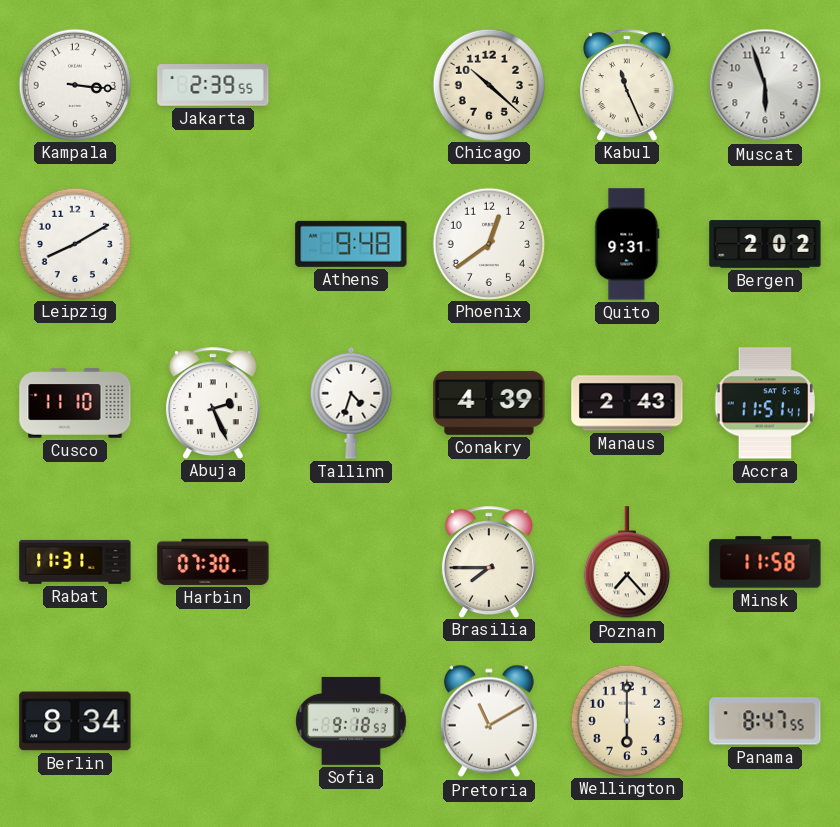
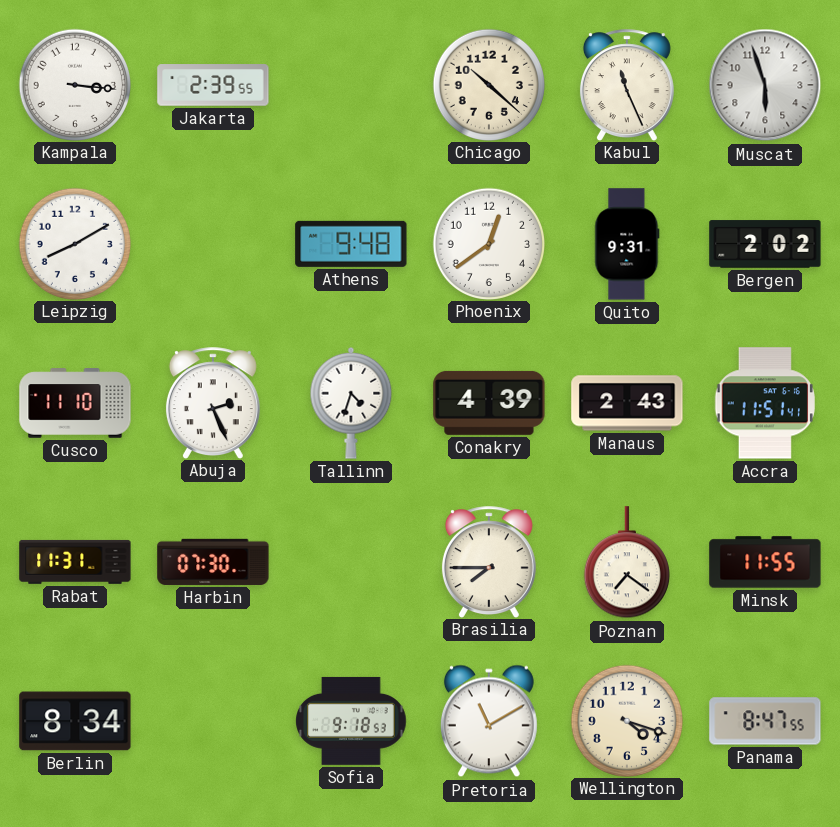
Poznan: 7:23 -> 7:21
Minsk: 11:58 -> 11:55
Wellington: 6:00 -> 4:18
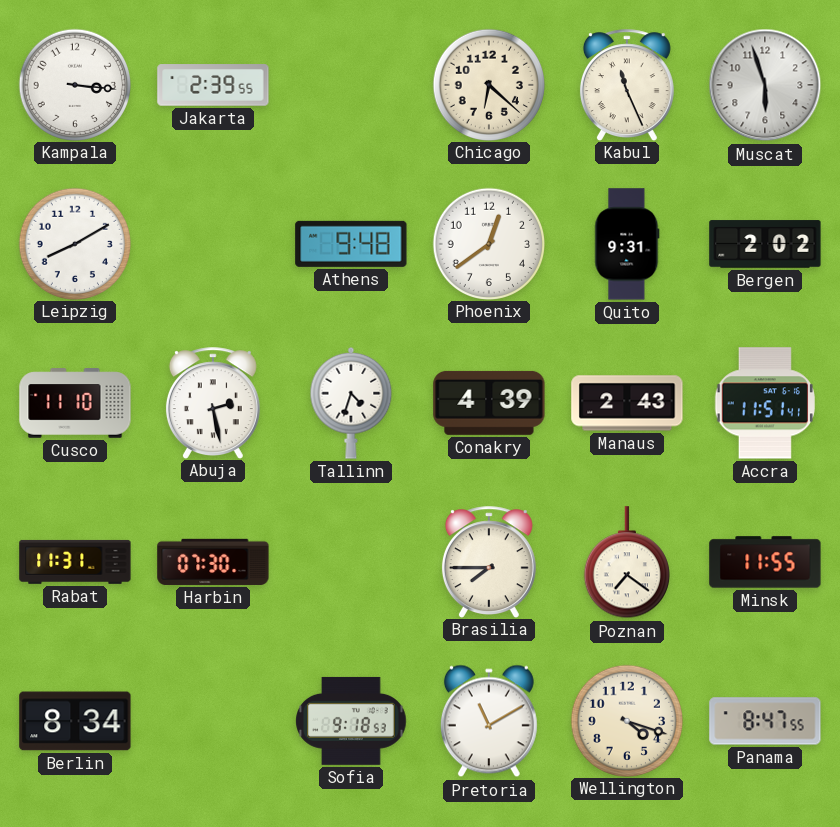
Chicago: 10:22 -> 6:22
Abuja: 2:26 -> 2:28
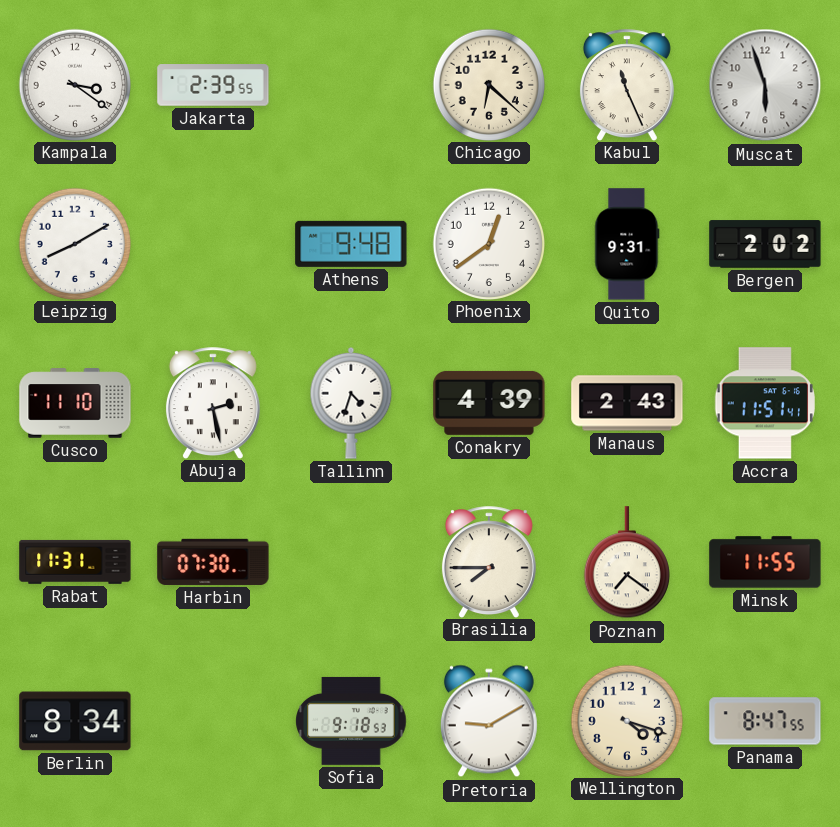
Kampala: 3:16 -> 3:21
Pretoria: 11:10 -> 9:10
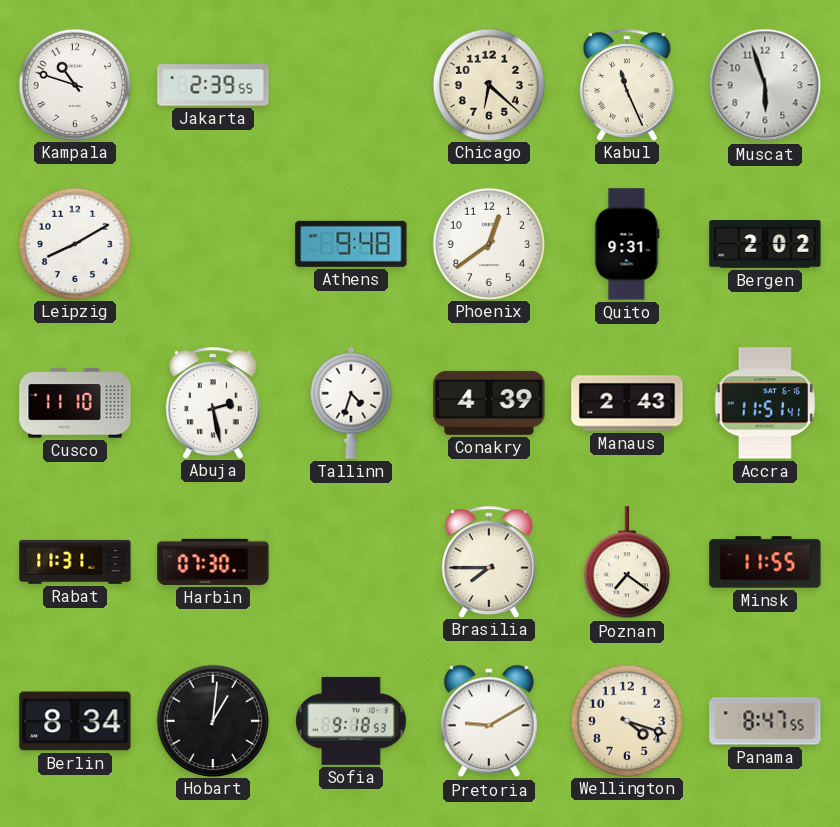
Kampala: 3:21 -> 10:48
Hobart: none -> 1:01
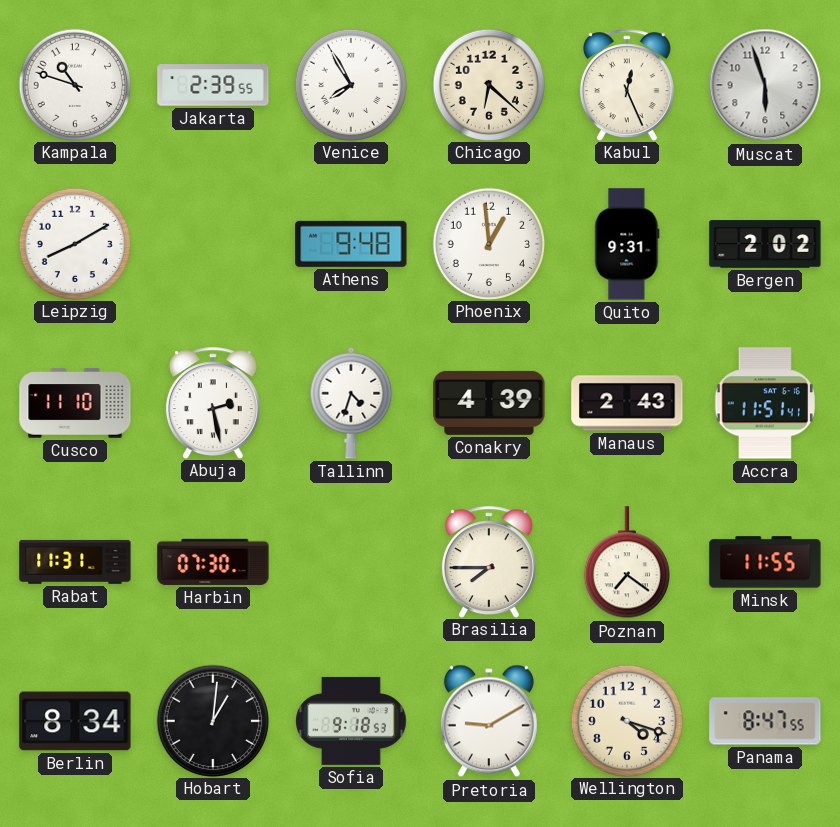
Venice: none -> 7:55
Kabul: 11:26 -> 12:26
Phoenix: 12:39 -> 12:59
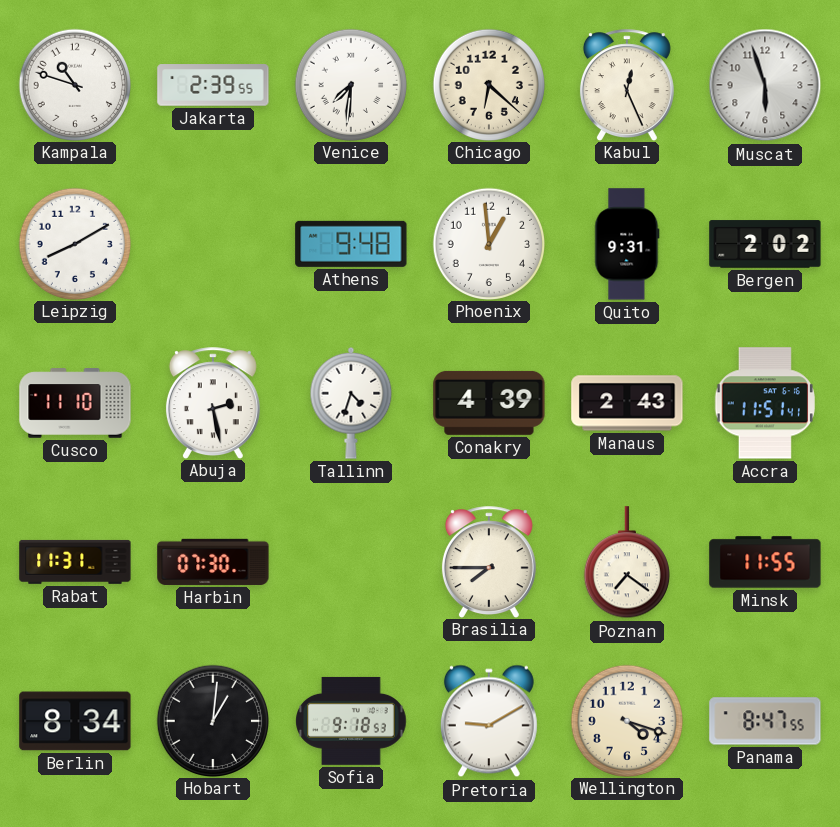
Venice: 7:55 -> 7:31
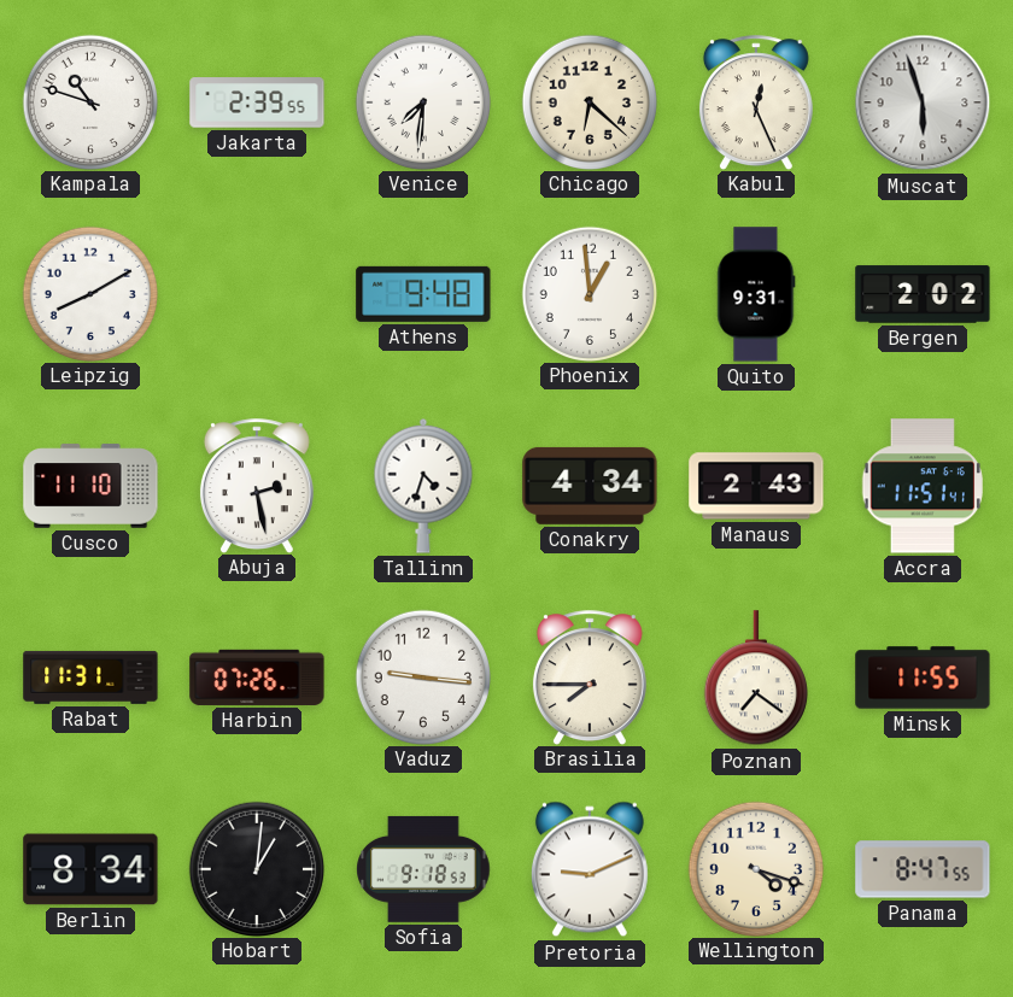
Conakry: 4:39 -> 4:34
Harbin: 07:30 -> 07:26
Vaduz: none -> 9:16
Pretoria: 9:10 -> 9:11
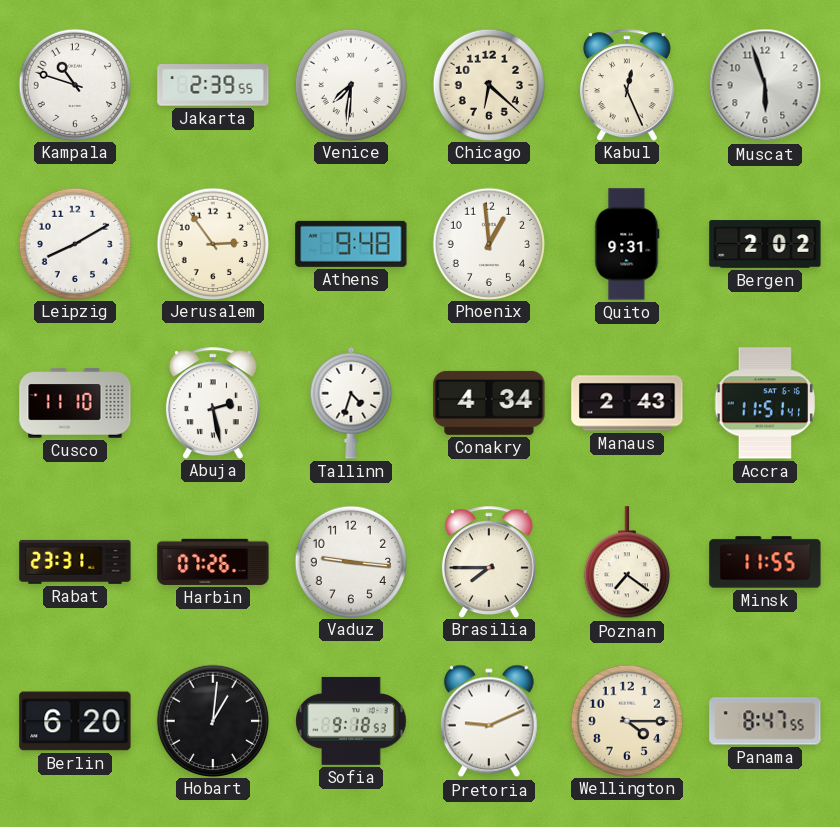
Jerusalem: none -> 2:54
Rabat: 11:31 -> 23:31
Berlin: 8:34 -> 6:20
Wellington: 4:18 -> 4:15
